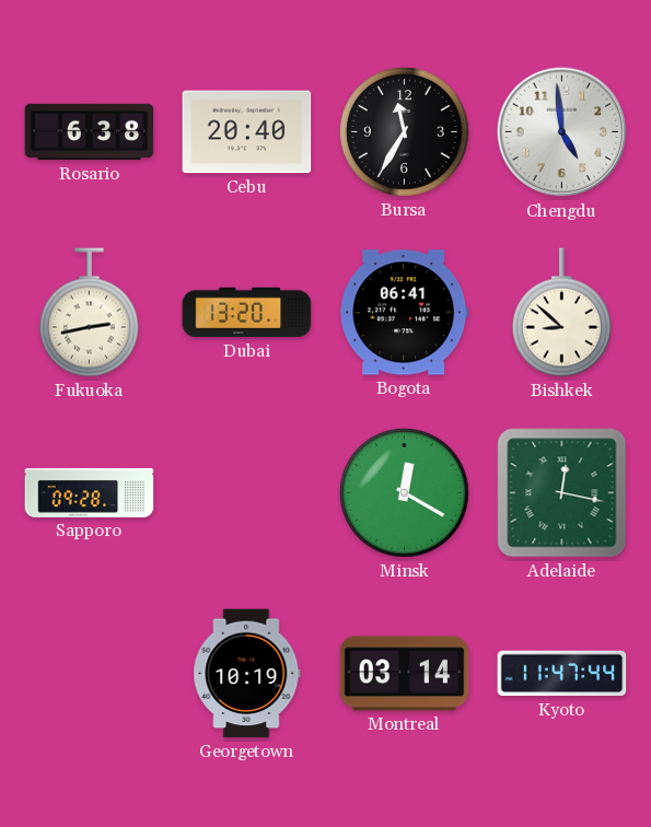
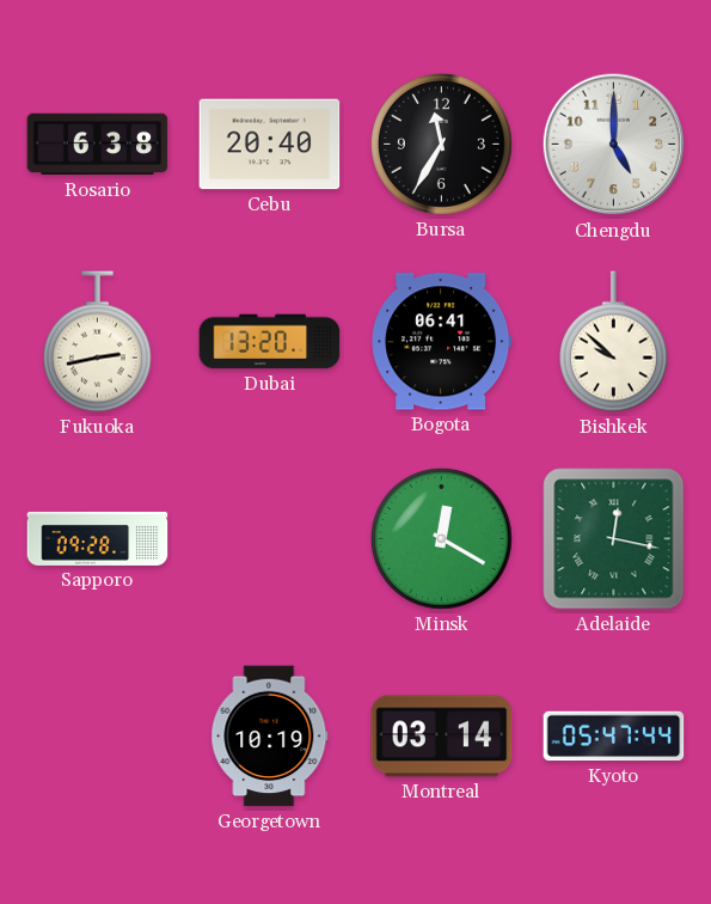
Chengdu: 4:59 -> 5:00
Bishkek: 8:52 -> 9:52
Kyoto: 11:47 -> 05:47
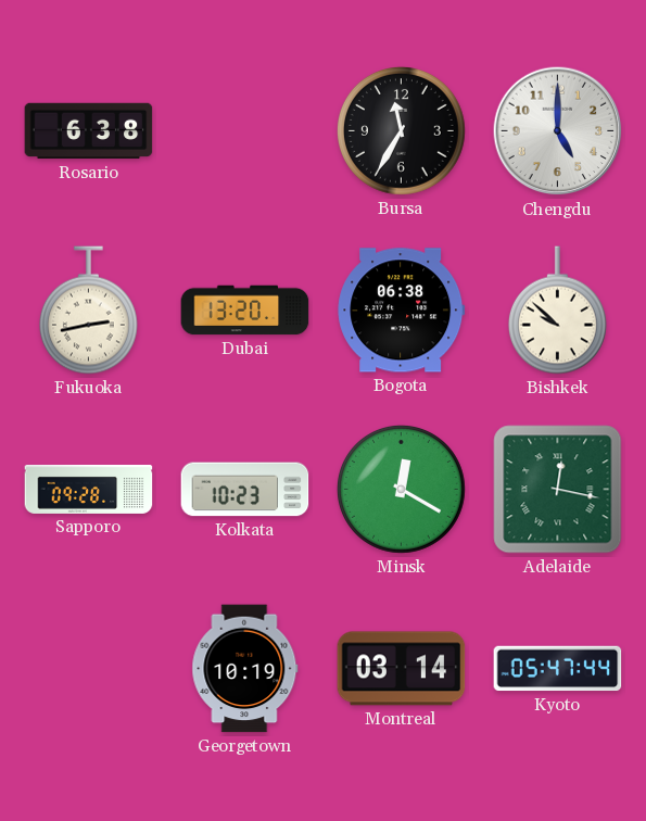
Cebu: 20:40 -> none
Bogota: 06:41 -> 06:38
Kolkata: none -> 10:23
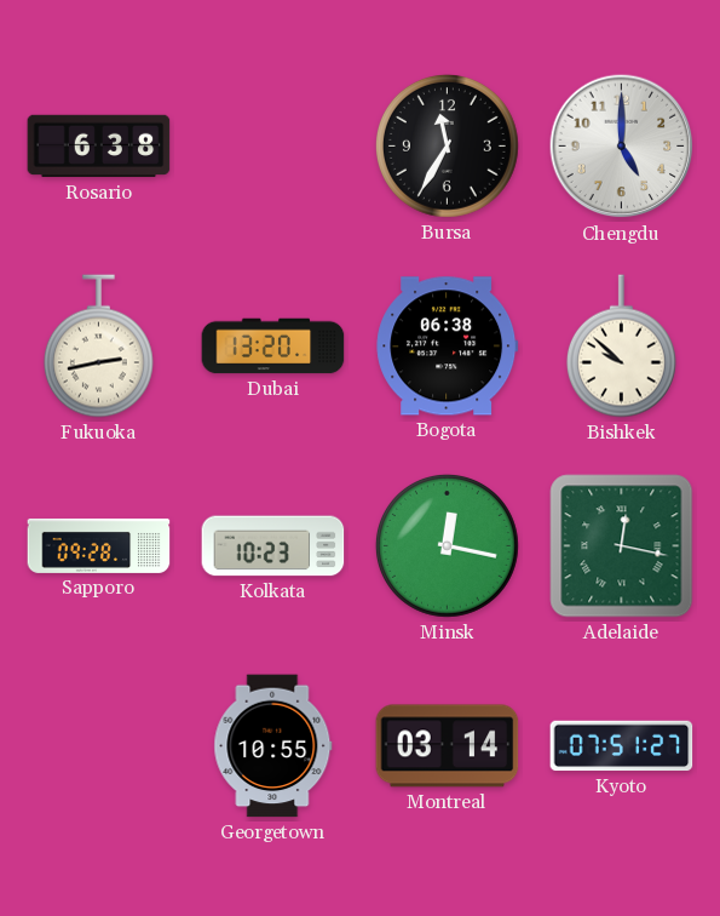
Minsk: 12:20 -> 12:17
Georgetown: 10:19 -> 10:55
Kyoto: 05:47 -> 07:51
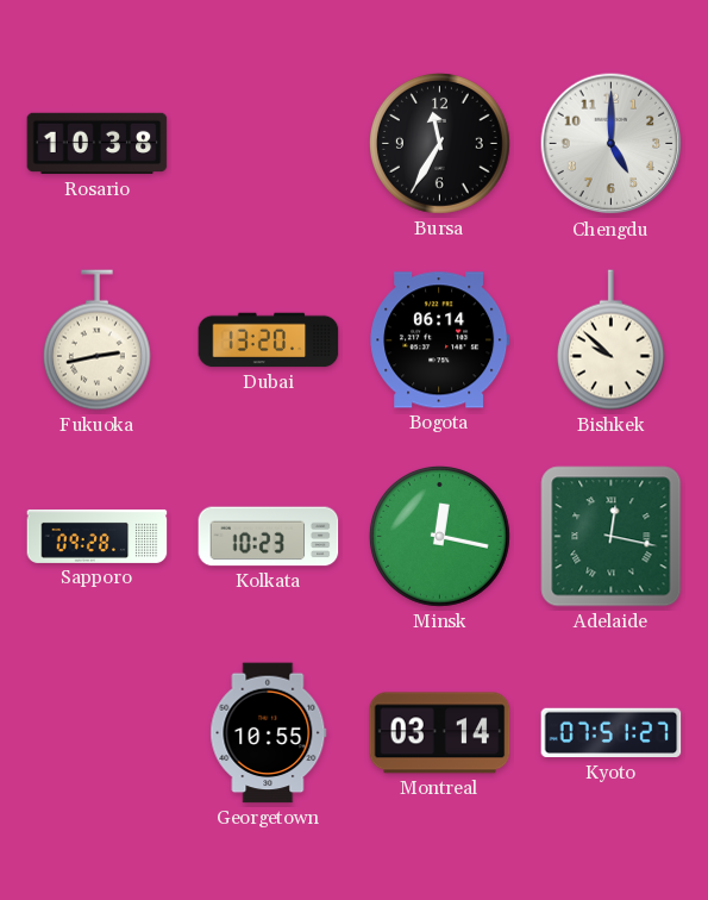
Rosario: 6:38 -> 10:38
Bogota: 06:38 -> 06:14
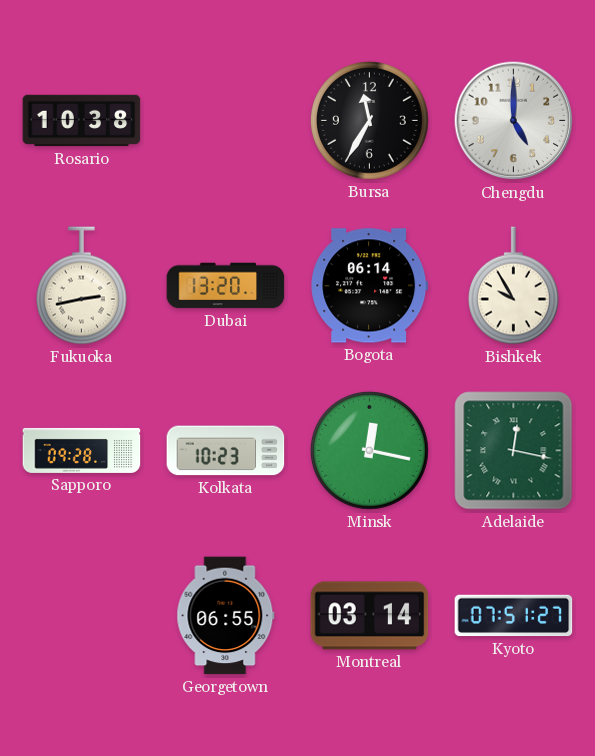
Bishkek: 9:52 -> 9:55
Georgetown: 10:55 -> 06:55
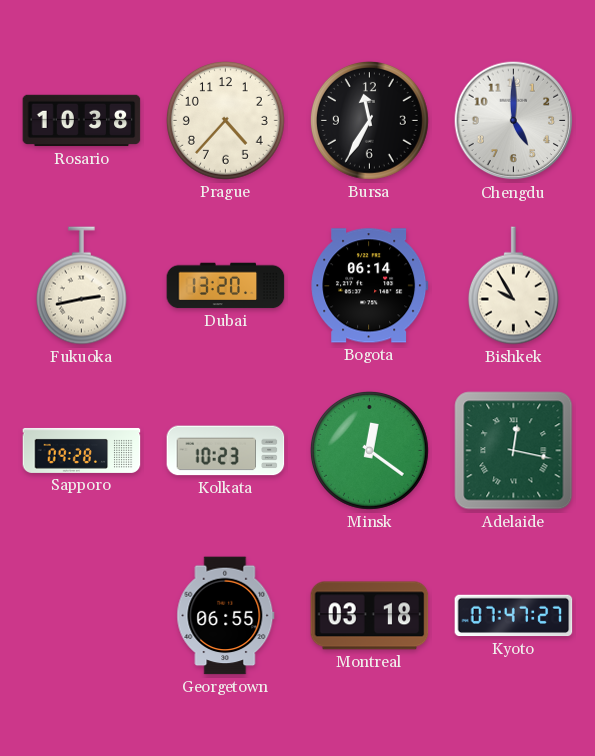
Prague: none -> 4:37
Minsk: 12:17 -> 12:21
Montreal: 03:14 -> 03:18
Kyoto: 07:51 -> 07:47
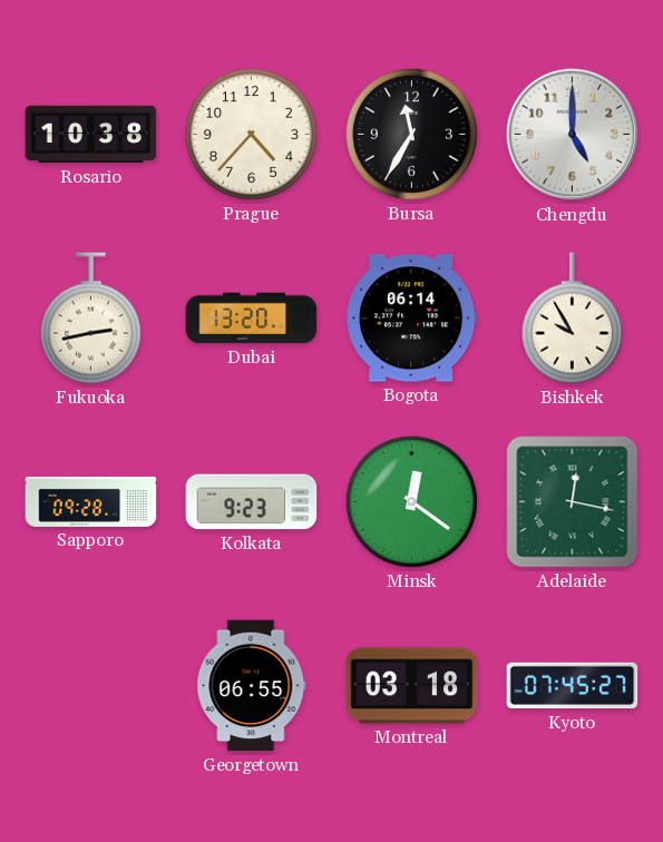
Kolkata: 10:23 -> 9:23
Kyoto: 07:47 -> 07:45
